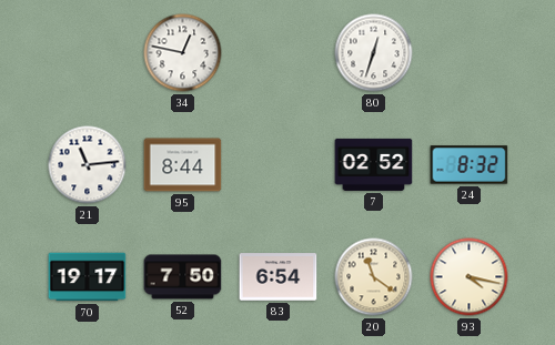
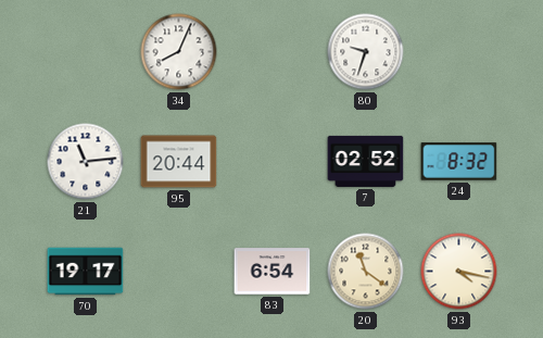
34: 12:47 -> 8:04
80: 12:33 -> 9:33
95: 8:44 -> 20:44
52: 7:50 -> none
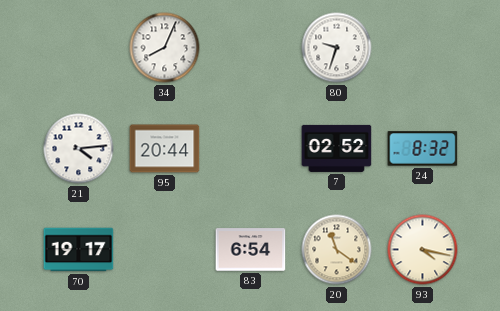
21: 11:14 -> 4:14
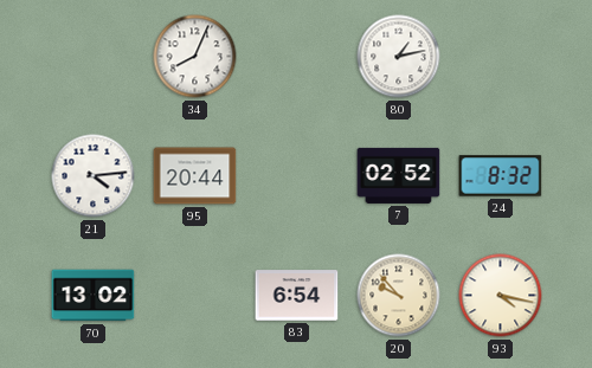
80: 9:33 -> 1:13
70: 19:17 -> 13:02
20: 11:21 -> 9:53
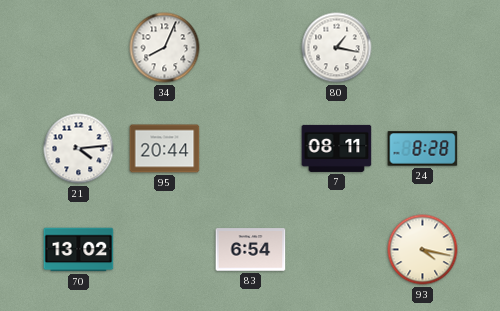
80: 1:13 -> 1:17
7: 02:52 -> 08:11
24: 8:32 -> 8:28
20: 9:53 -> none
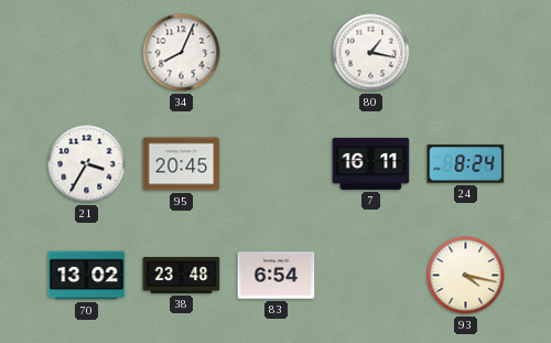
21: 4:14 -> 3:35
95: 20:44 -> 20:45
7: 08:11 -> 16:11
24: 8:28 -> 8:24
38: none -> 23:48
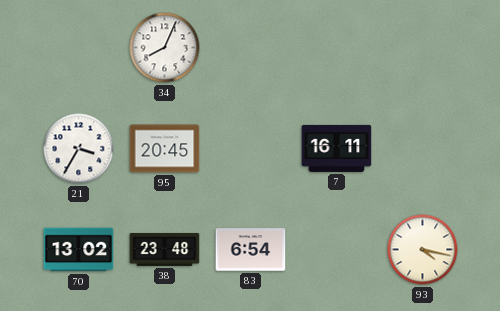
80: 1:17 -> none
24: 8:24 -> none
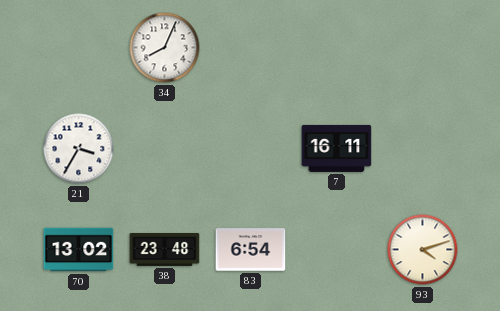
95: 20:45 -> none
93: 4:17 -> 4:12
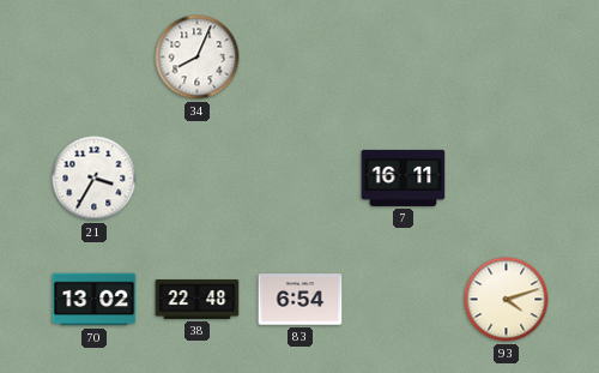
38: 23:48 -> 22:48
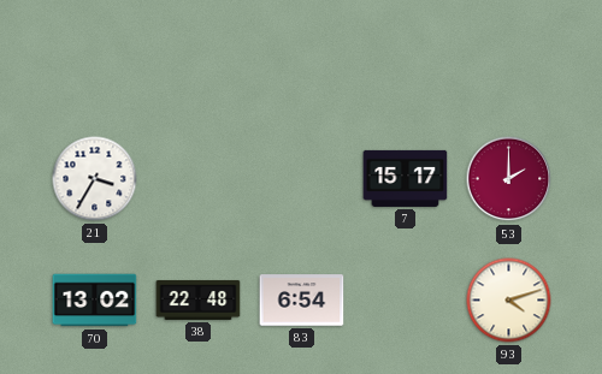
34: 8:04 -> none
7: 16:11 -> 15:17
53: none -> 2:00
